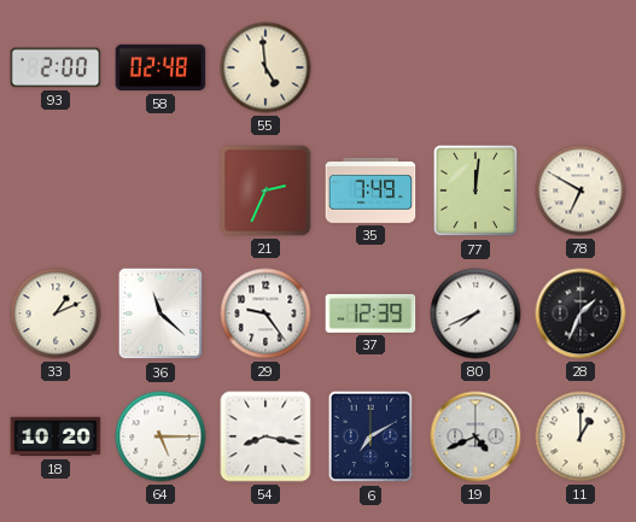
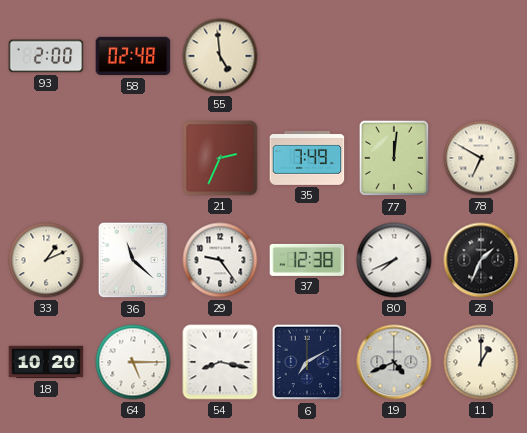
37: 12:39 -> 12:38
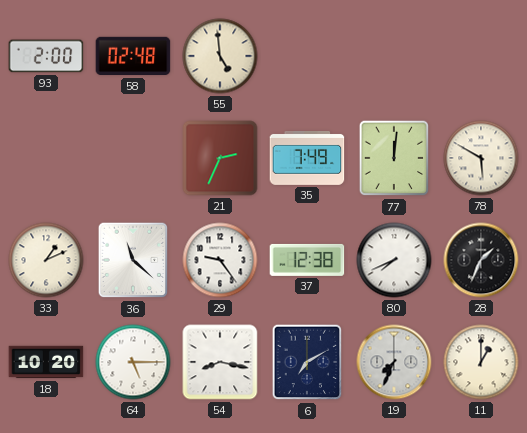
78: 6:50 -> 5:50
19: 4:41 -> 7:34
